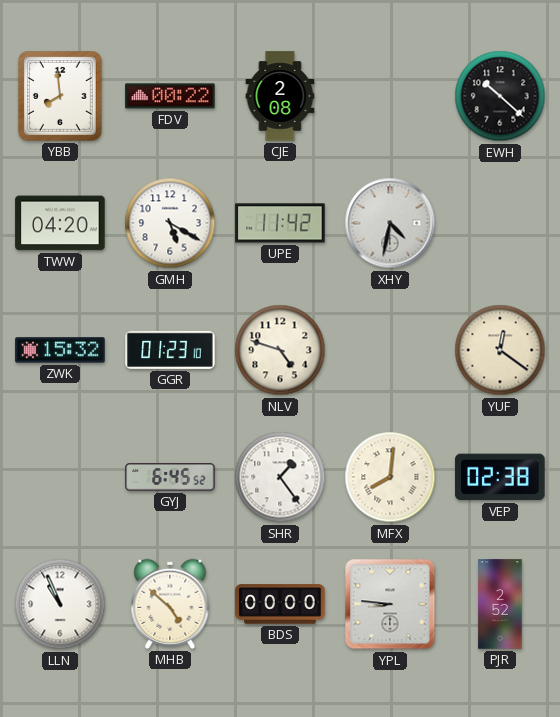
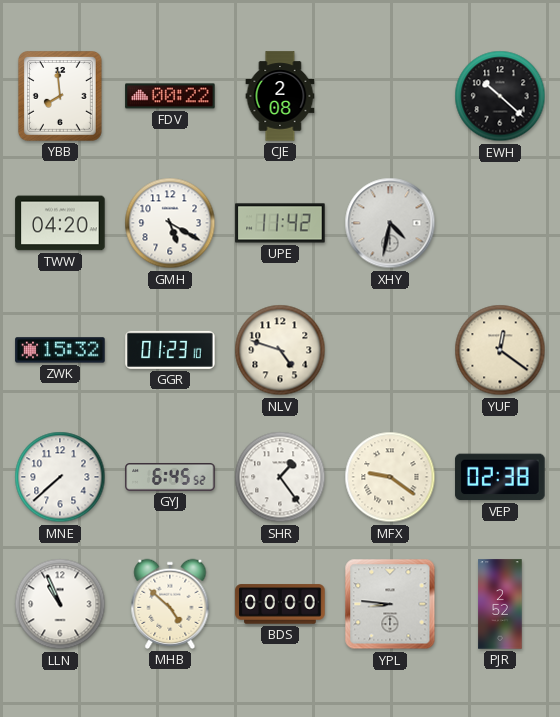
MNE: none -> 7:38
MFX: 8:01 -> 9:21
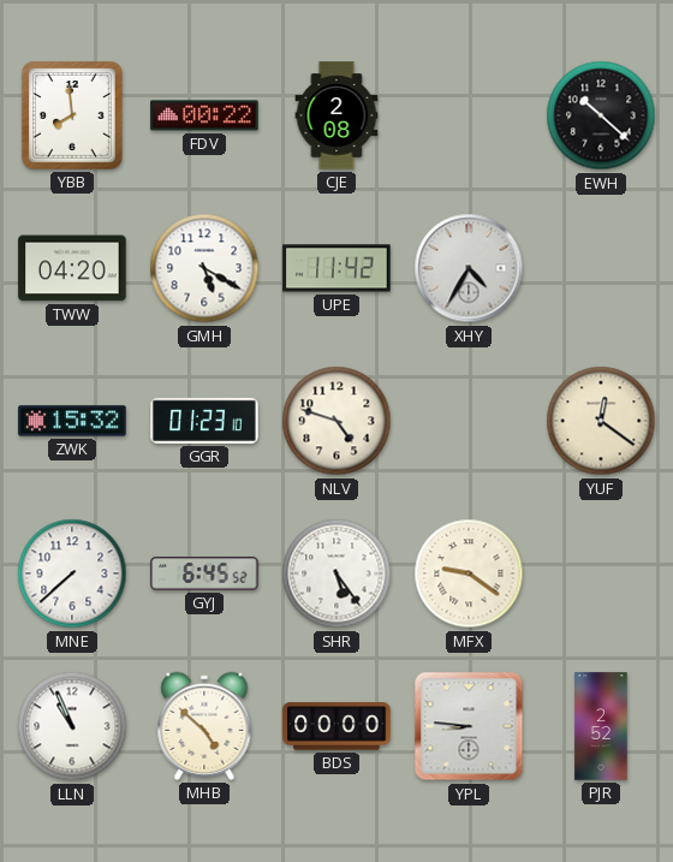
XHY: 4:32 -> 4:35
SHR: 1:24 -> 5:24
VEP: 02:38 -> none
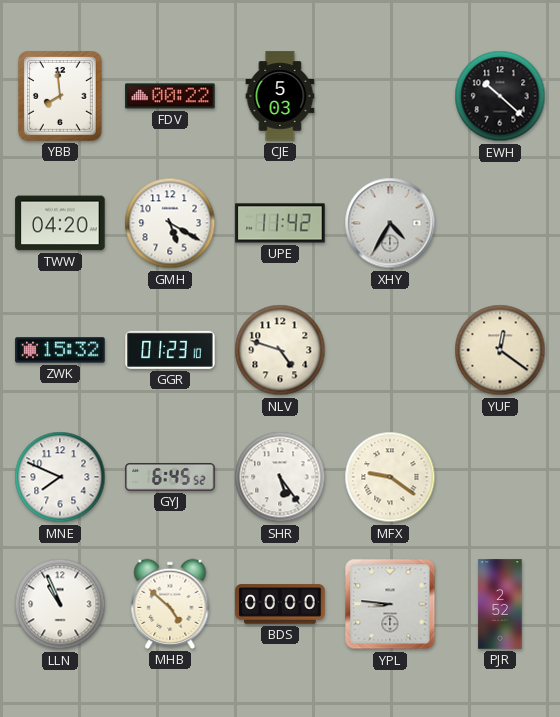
CJE: 2:08 -> 5:03
MNE: 7:38 -> 7:49
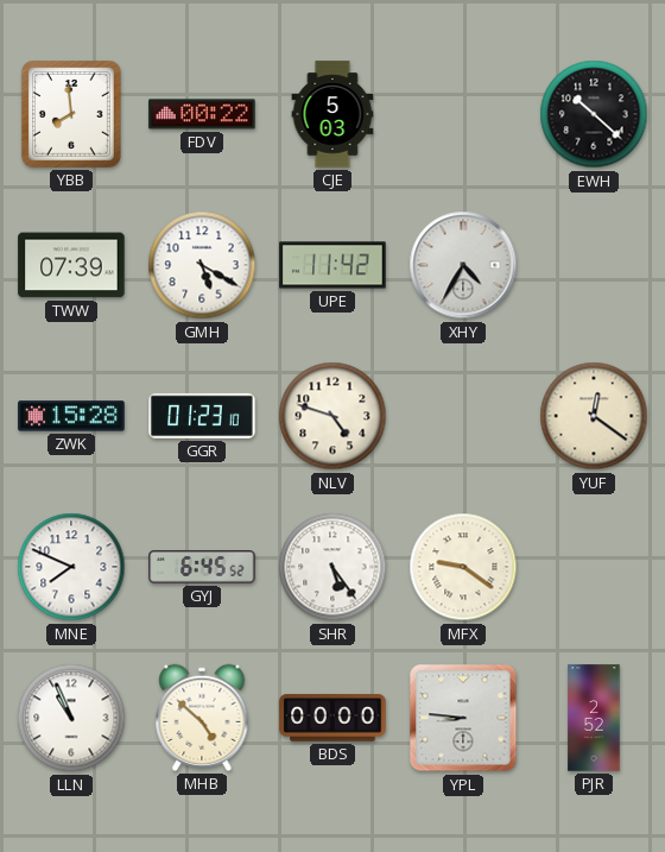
TWW: 04:20 -> 07:39
ZWK: 15:32 -> 15:28
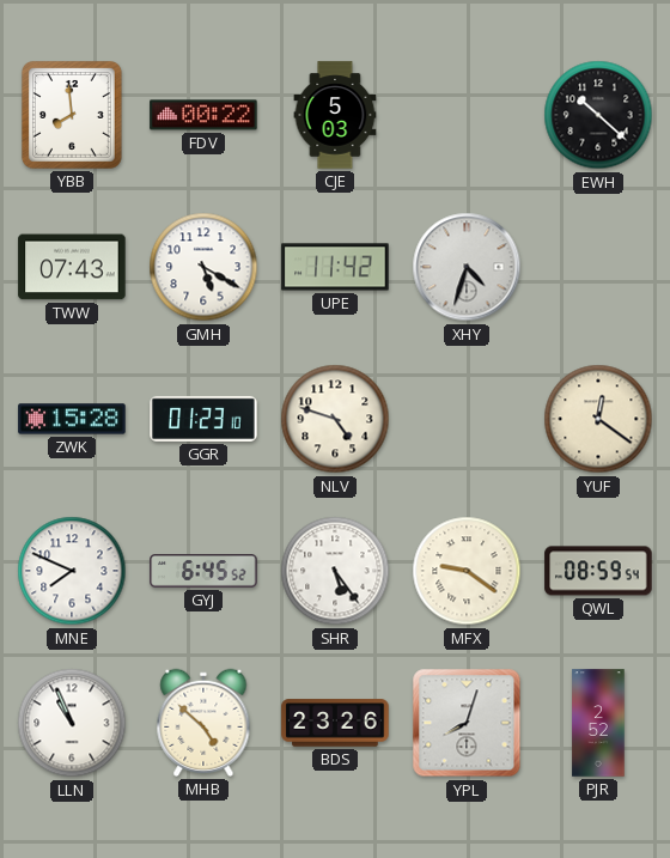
TWW: 07:39 -> 07:43
XHY: 4:35 -> 4:33
QWL: none -> 08:59
BDS: 00:00 -> 23:26
YPL: 8:46 -> 8:03
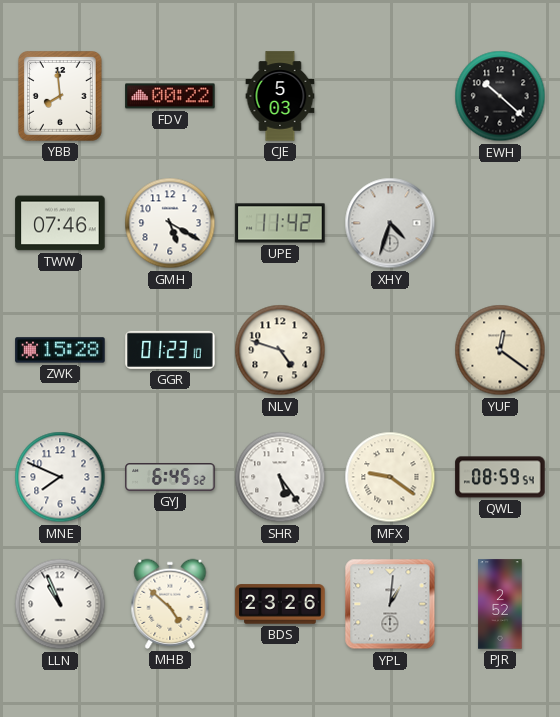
TWW: 07:43 -> 07:46
YPL: 8:03 -> 1:01
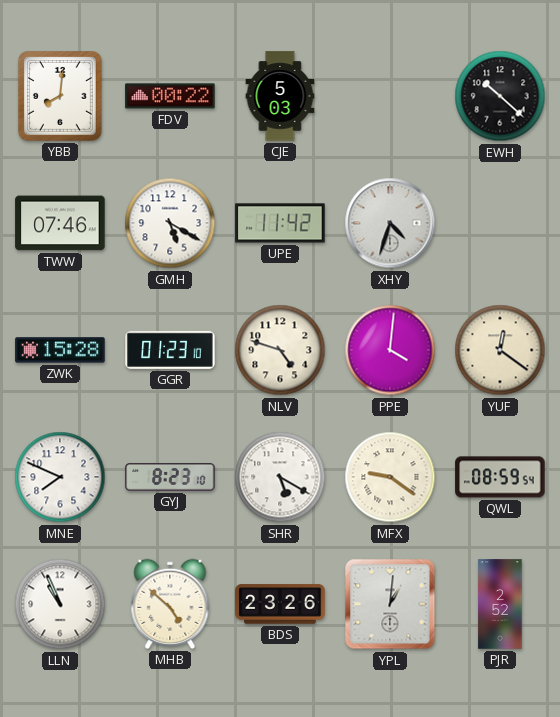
YBB: 7:59 -> 8:01
PPE: none -> 4:01
GYJ: 6:45 -> 8:23
SHR: 5:24 -> 5:20
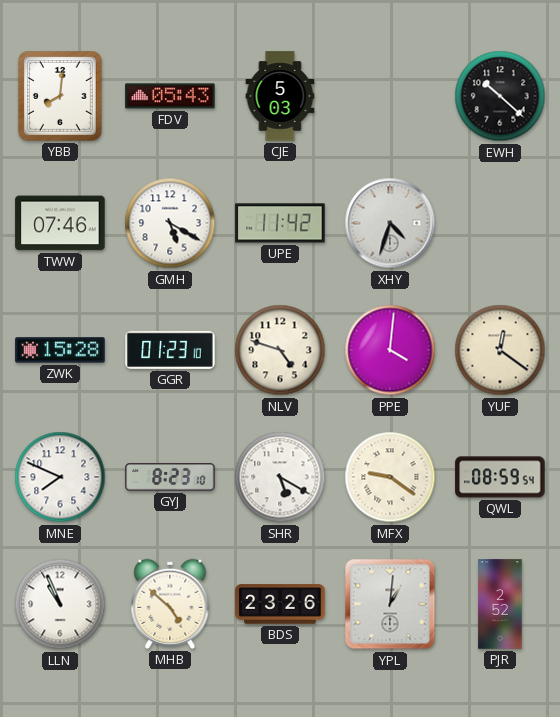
FDV: 00:22 -> 05:43
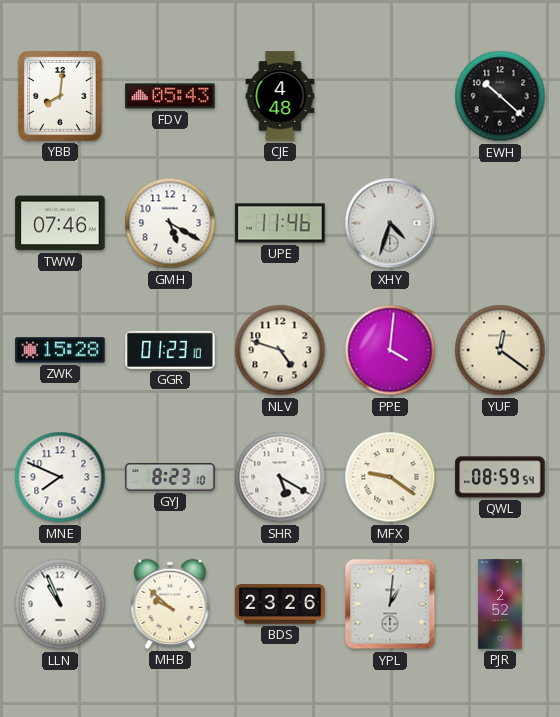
CJE: 5:03 -> 4:48
UPE: 11:42 -> 11:46
MHB: 4:52 -> 9:52
